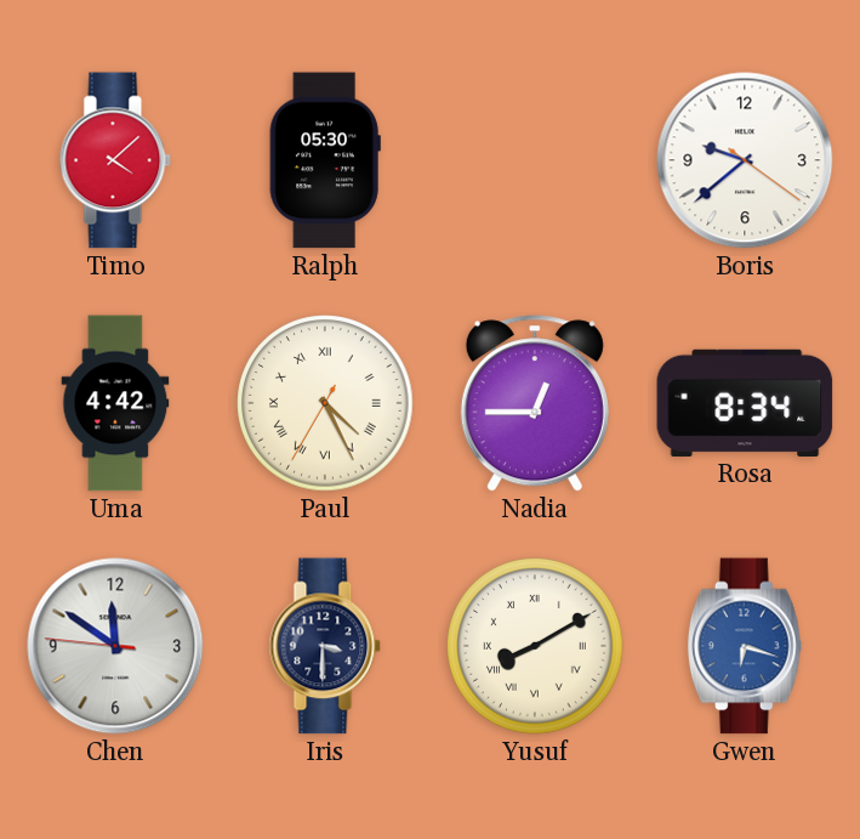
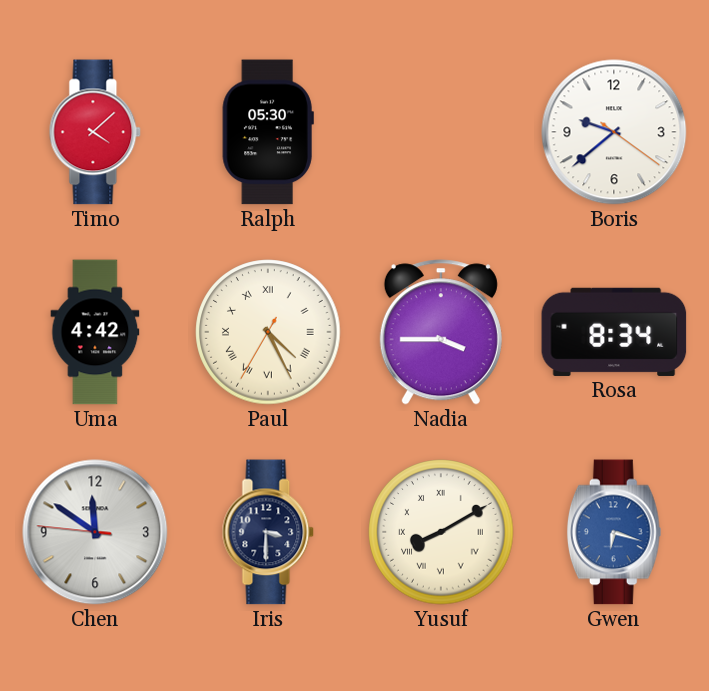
Nadia: 12:45 -> 3:45
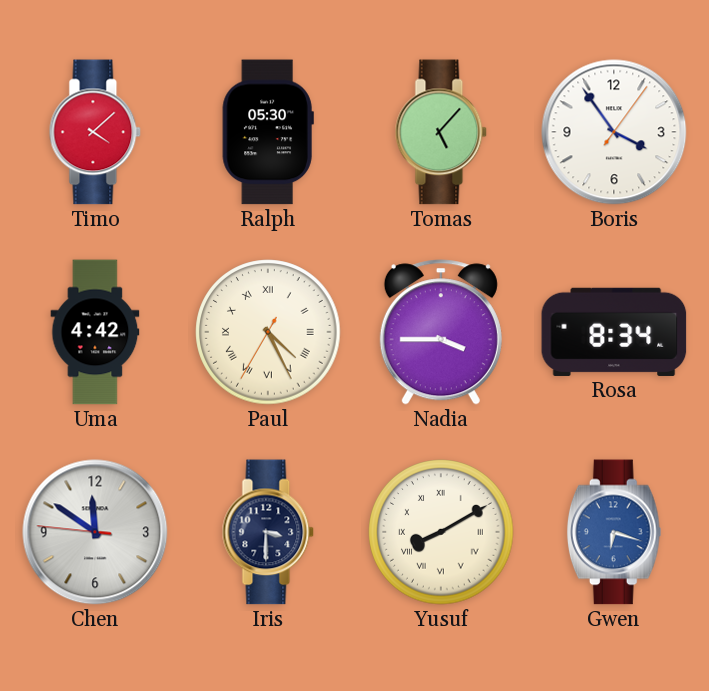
Tomas: none -> 5:07
Boris: 9:38 -> 3:54
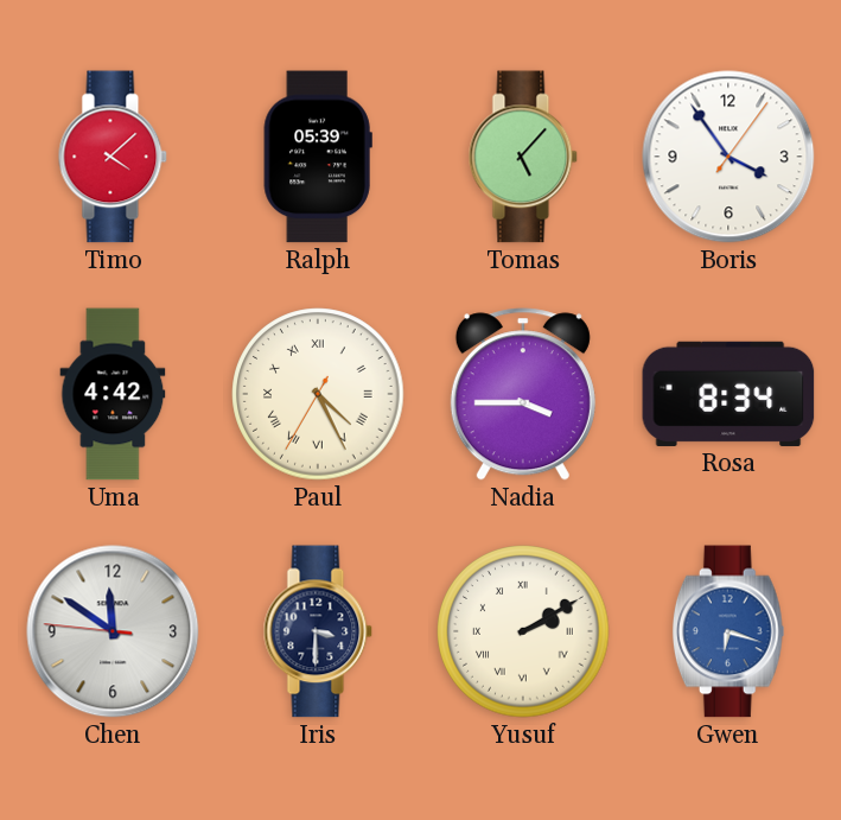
Ralph: 05:30 -> 05:39
Yusuf: 8:10 -> 2:10
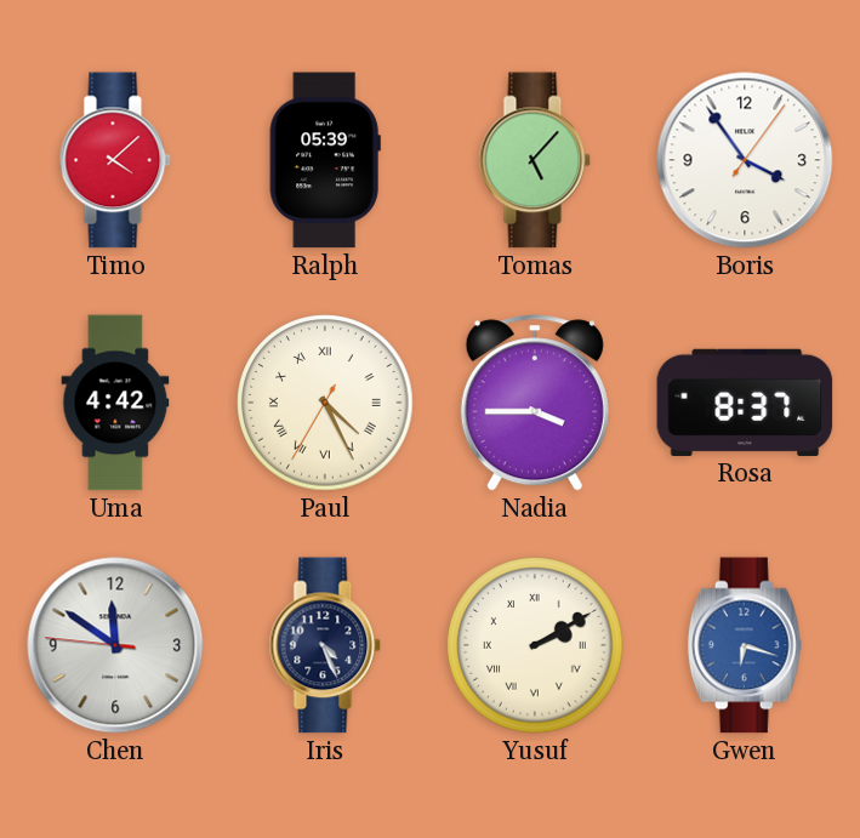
Rosa: 8:34 -> 8:37
Iris: 3:30 -> 4:26
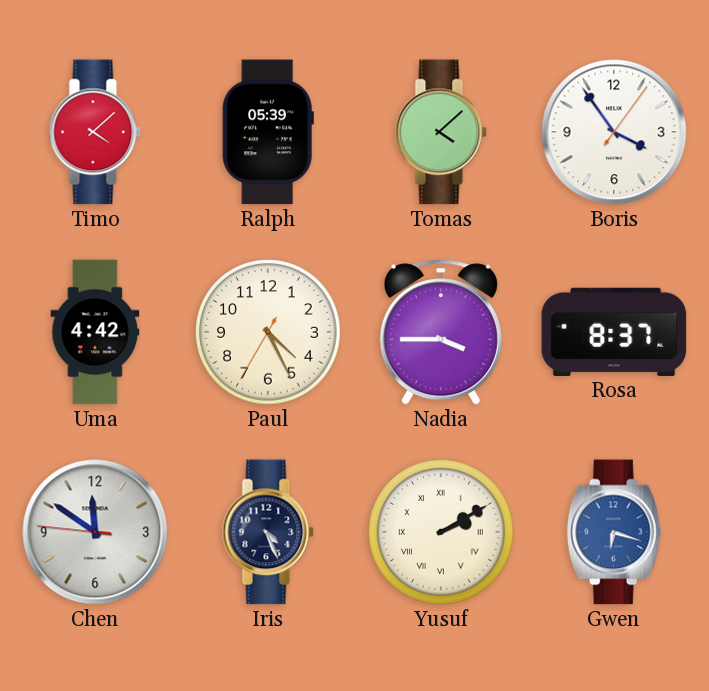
Tomas: 5:07 -> 4:08
Paul numerals: Roman -> Arabic
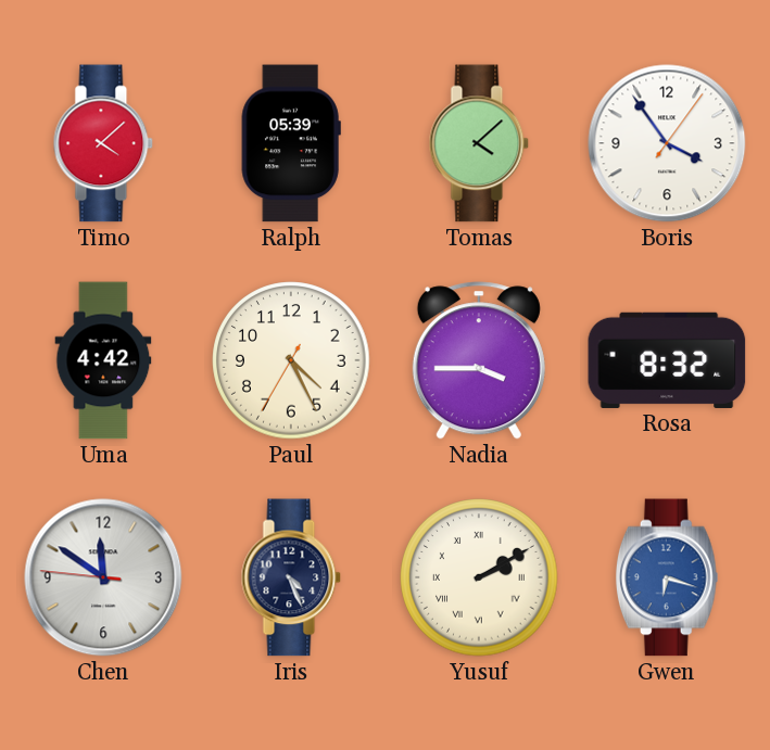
Rosa: 8:37 -> 8:32
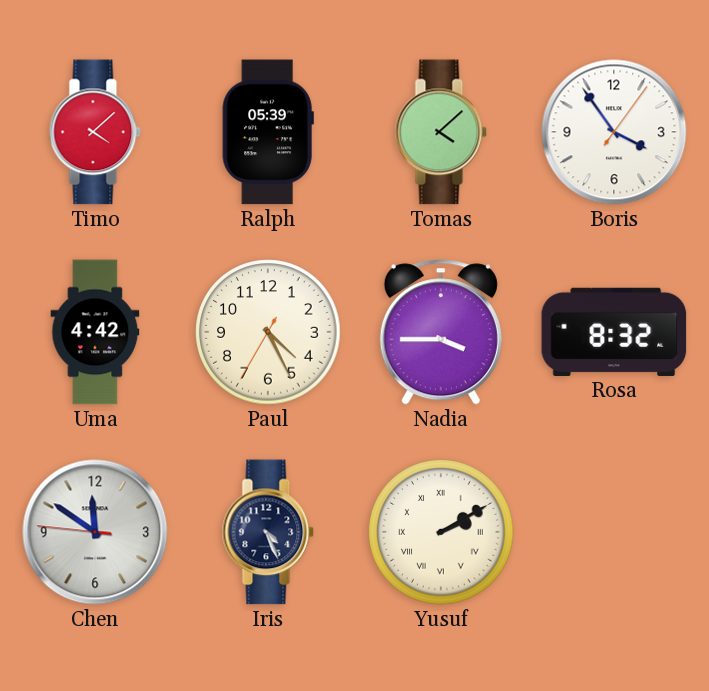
Gwen: 6:18 -> none
